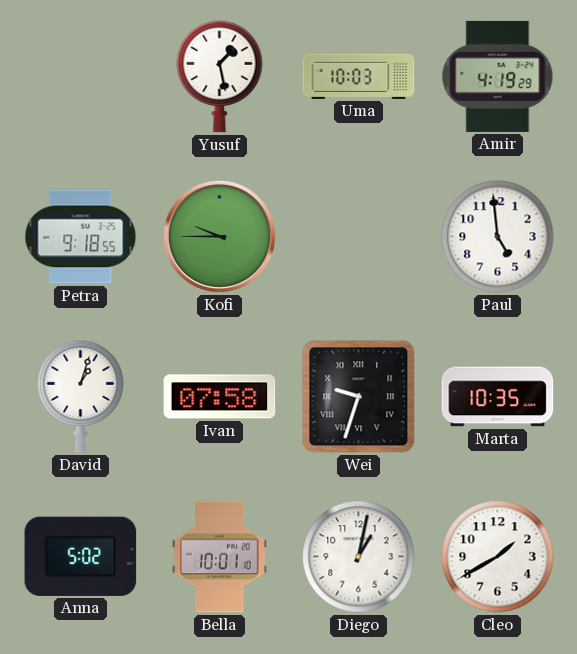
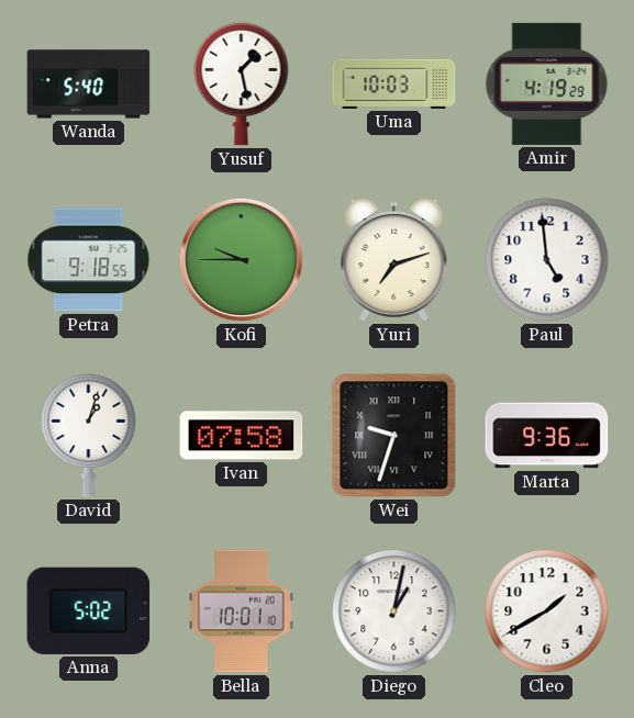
Wanda: none -> 5:40
Yuri: none -> 7:12
Marta: 10:35 -> 9:36
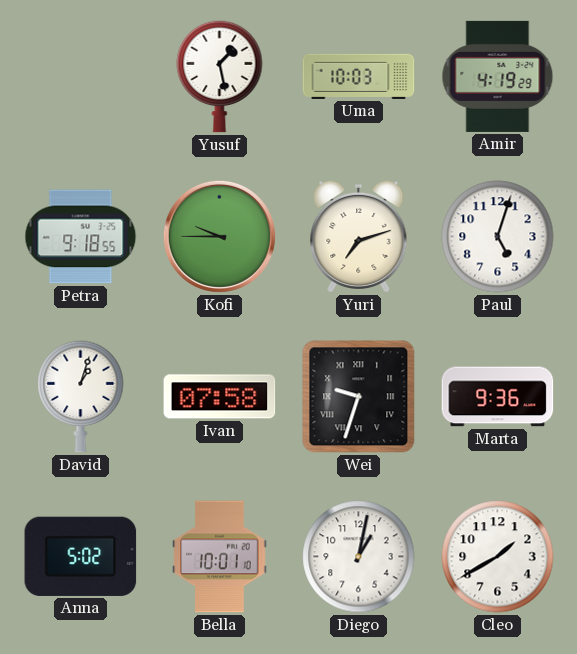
Wanda: 5:40 -> none
Paul: 4:59 -> 5:03
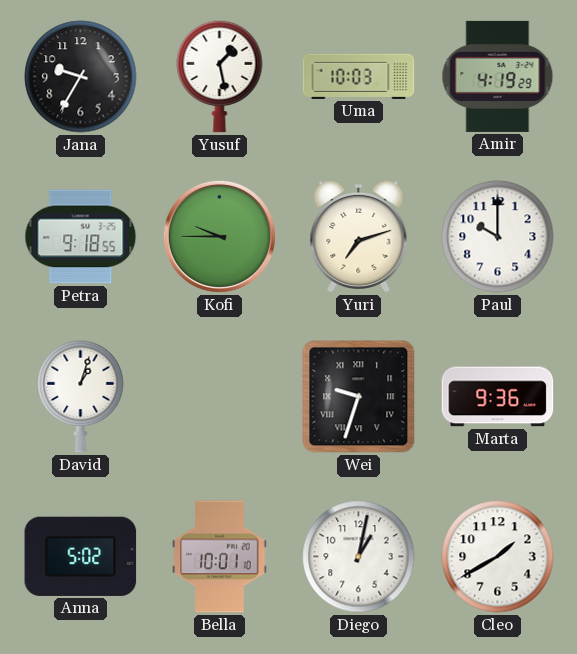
Jana: none -> 9:35
Paul: 5:03 -> 10:00
Ivan: 07:58 -> none
